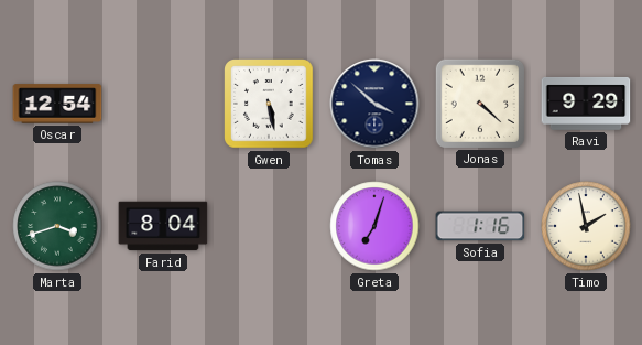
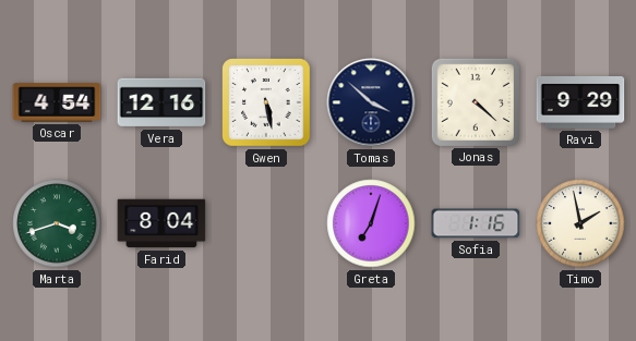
Oscar: 12:54 -> 4:54
Vera: none -> 12:16
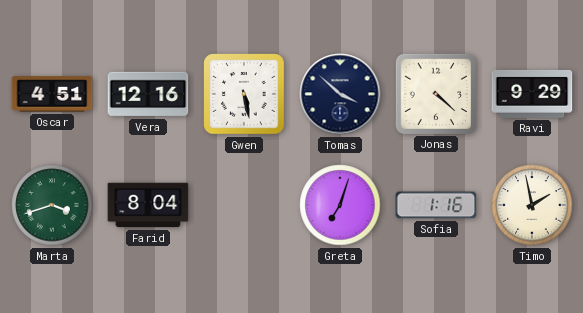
Oscar: 4:54 -> 4:51
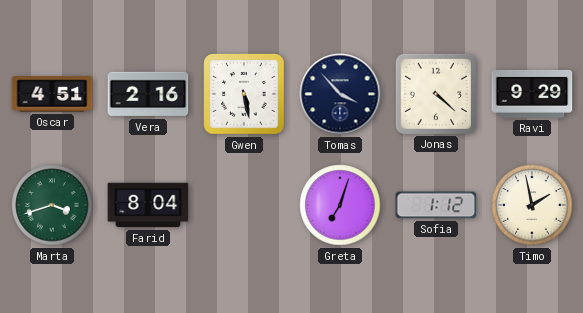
Vera: 12:16 -> 2:16
Tomas: 3:52 -> 3:53
Sofia: 1:16 -> 1:12
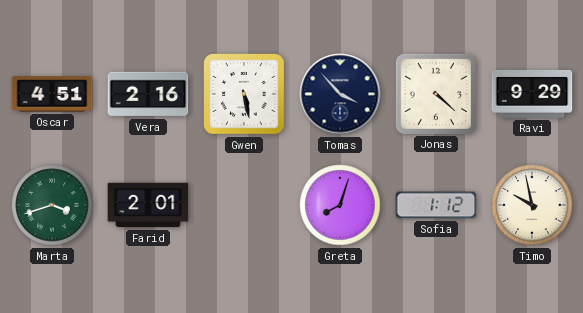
Farid: 8:04 -> 2:01
Greta: 7:03 -> 8:03
Timo: 1:58 -> 9:58
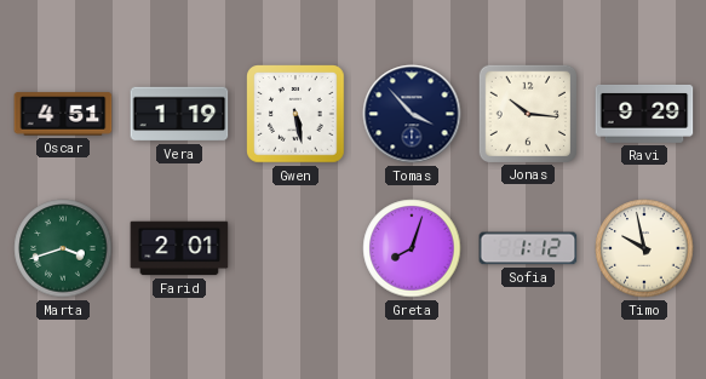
Vera: 2:16 -> 1:19
Jonas: 4:22 -> 10:16
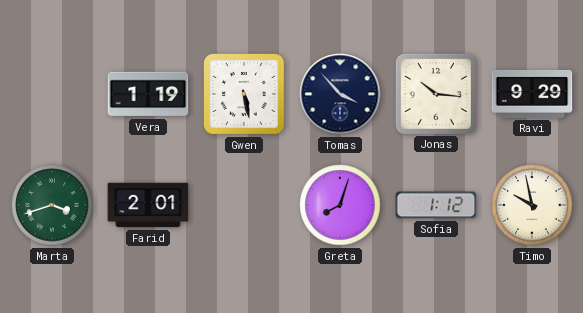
Oscar: 4:51 -> none
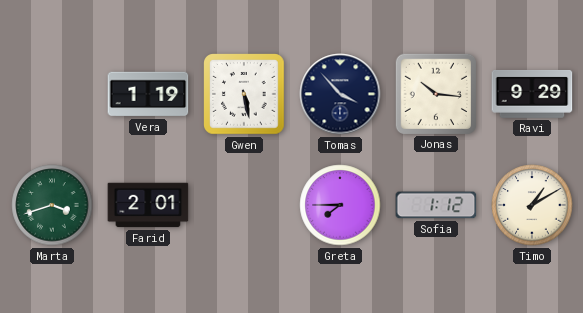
Greta: 8:03 -> 7:45
Timo: 9:58 -> 1:10
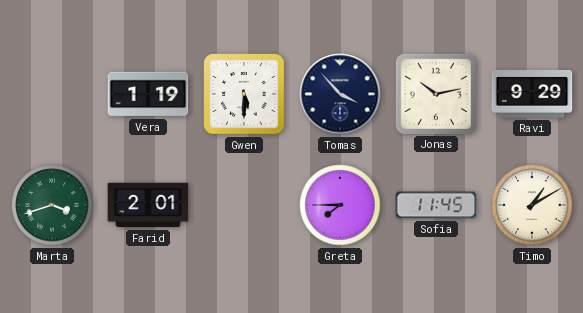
Gwen: 5:28 -> 5:30
Jonas: 10:16 -> 10:13
Sofia: 1:12 -> 11:45
